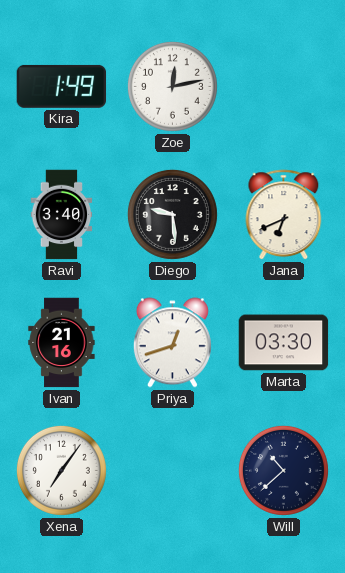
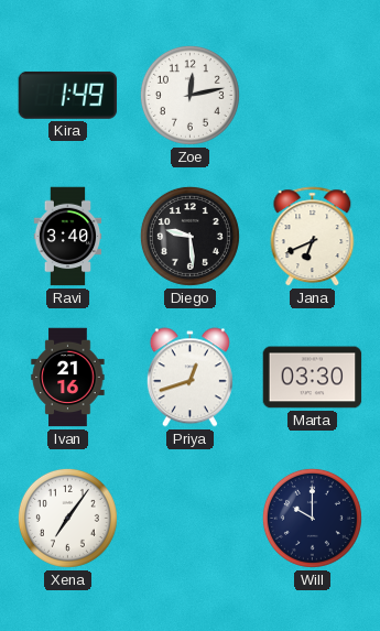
Will: 10:38 -> 10:00
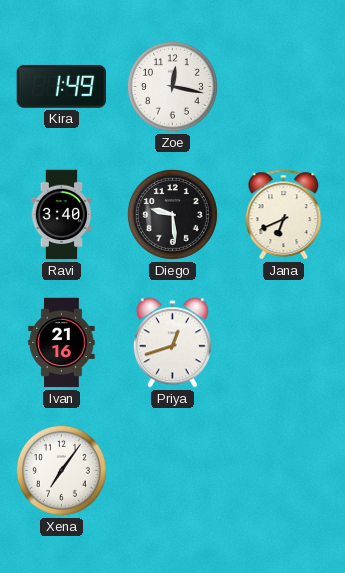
Zoe: 12:13 -> 12:17
Marta: 03:30 -> none
Will: 10:00 -> none
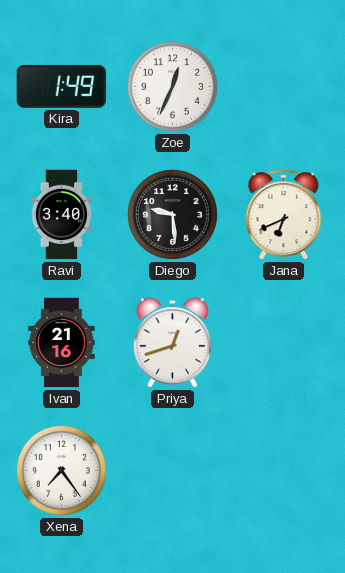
Zoe: 12:17 -> 12:34
Xena: 7:06 -> 7:24
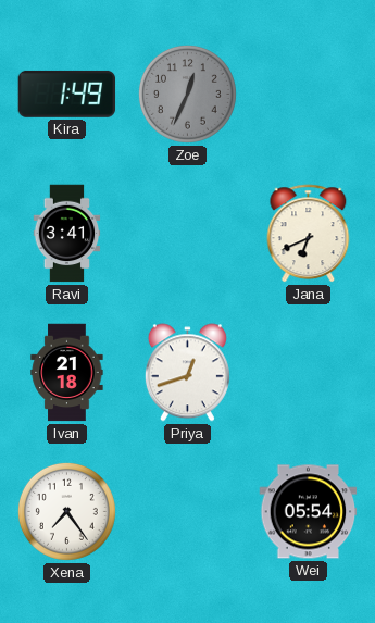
Zoe dial: white -> grey
Ravi: 3:40 -> 3:41
Diego: 9:29 -> none
Ivan: 21:16 -> 21:18
Wei: none -> 05:54
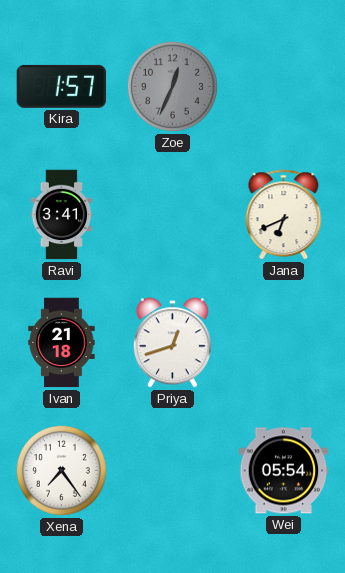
Kira: 1:49 -> 1:57
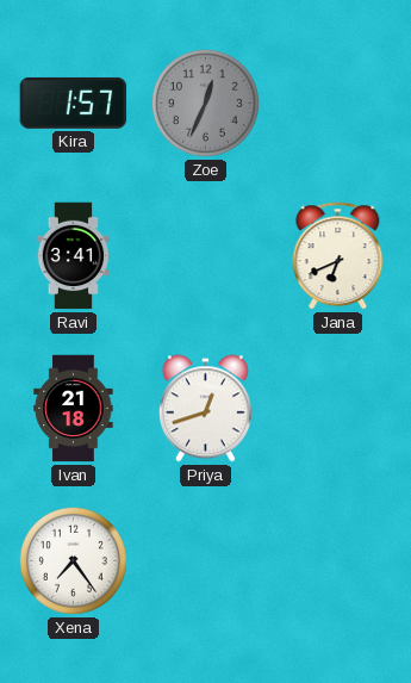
Wei: 05:54 -> none
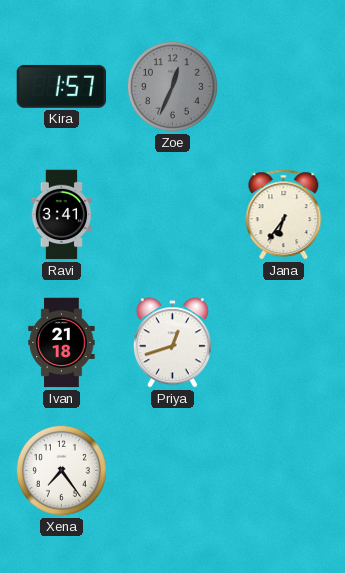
Jana: 6:41 -> 6:36
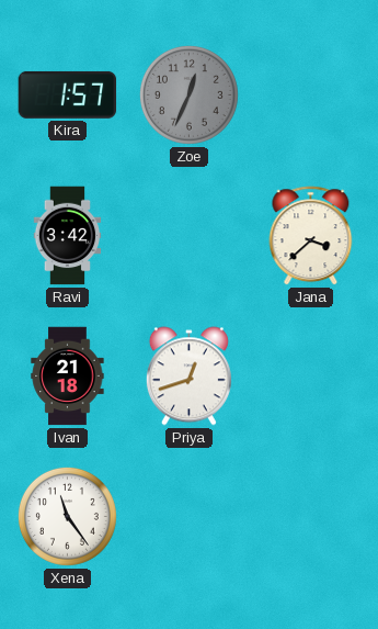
Ravi: 3:41 -> 3:42
Jana: 6:36 -> 3:38
Xena: 7:24 -> 11:24
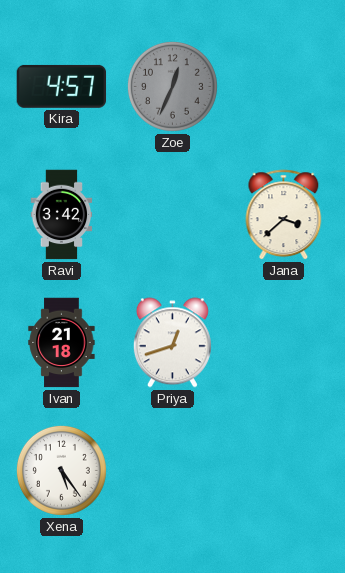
Kira: 1:57 -> 4:57
Xena: 11:24 -> 5:24
